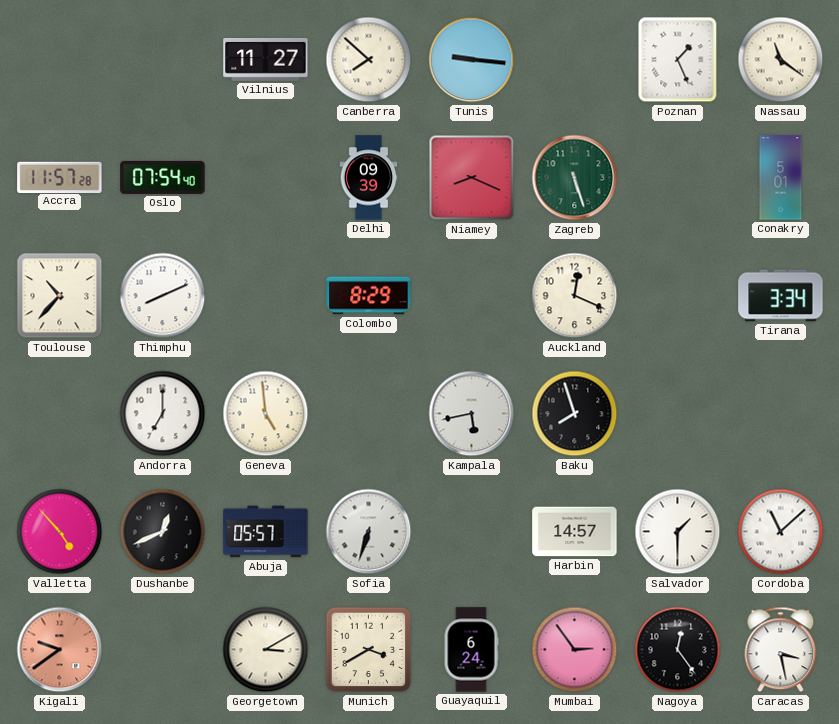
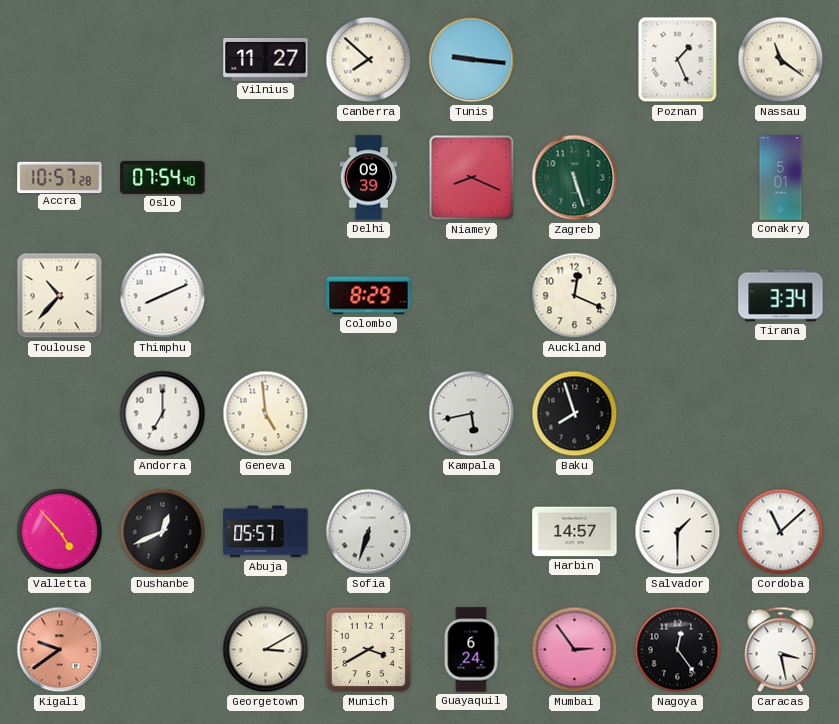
Accra: 11:57 -> 10:57
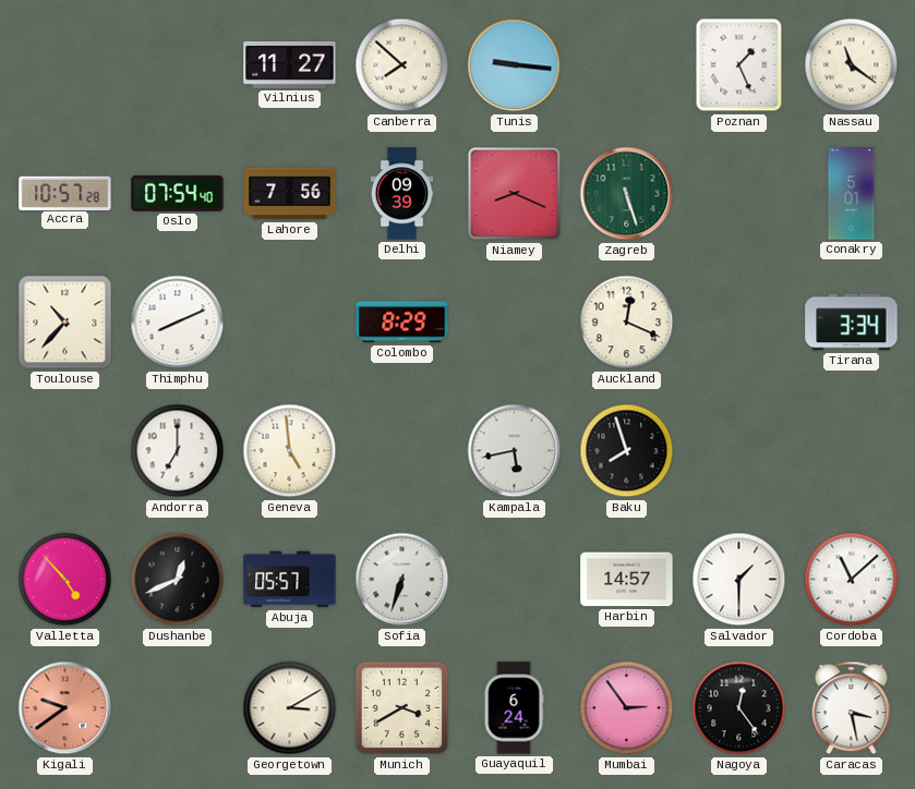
Lahore: none -> 7:56
